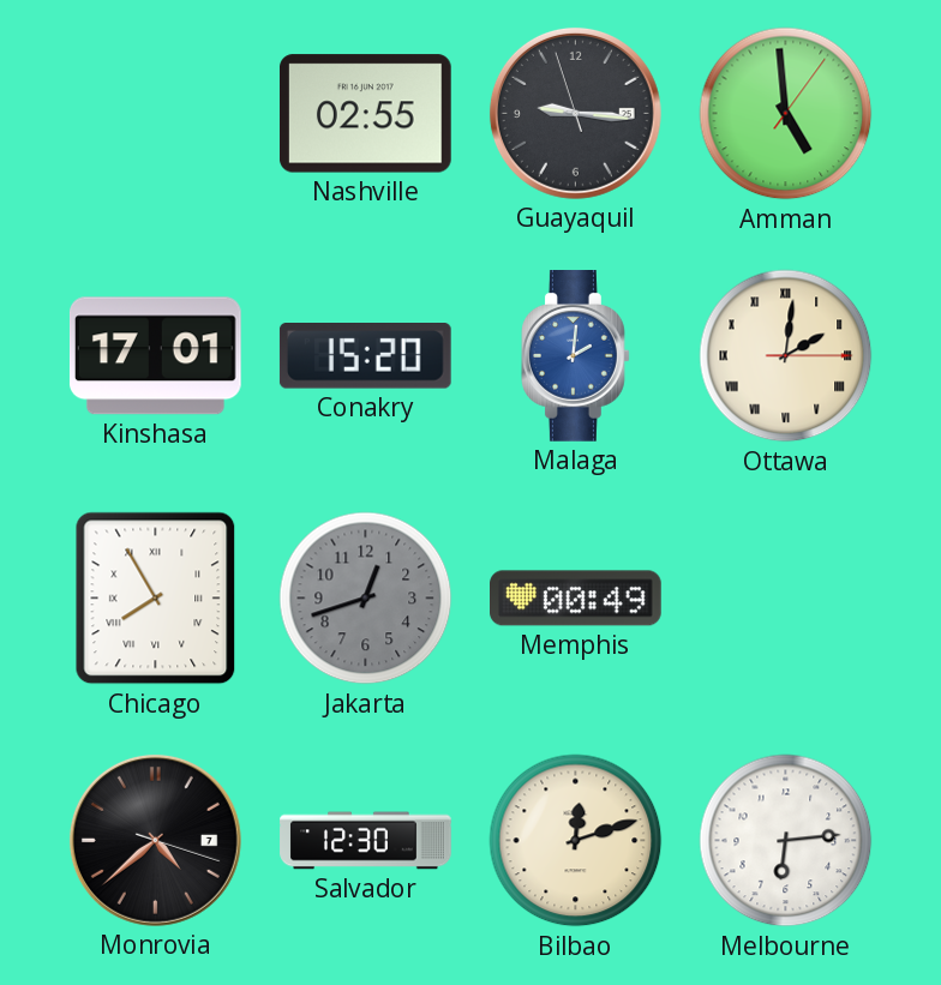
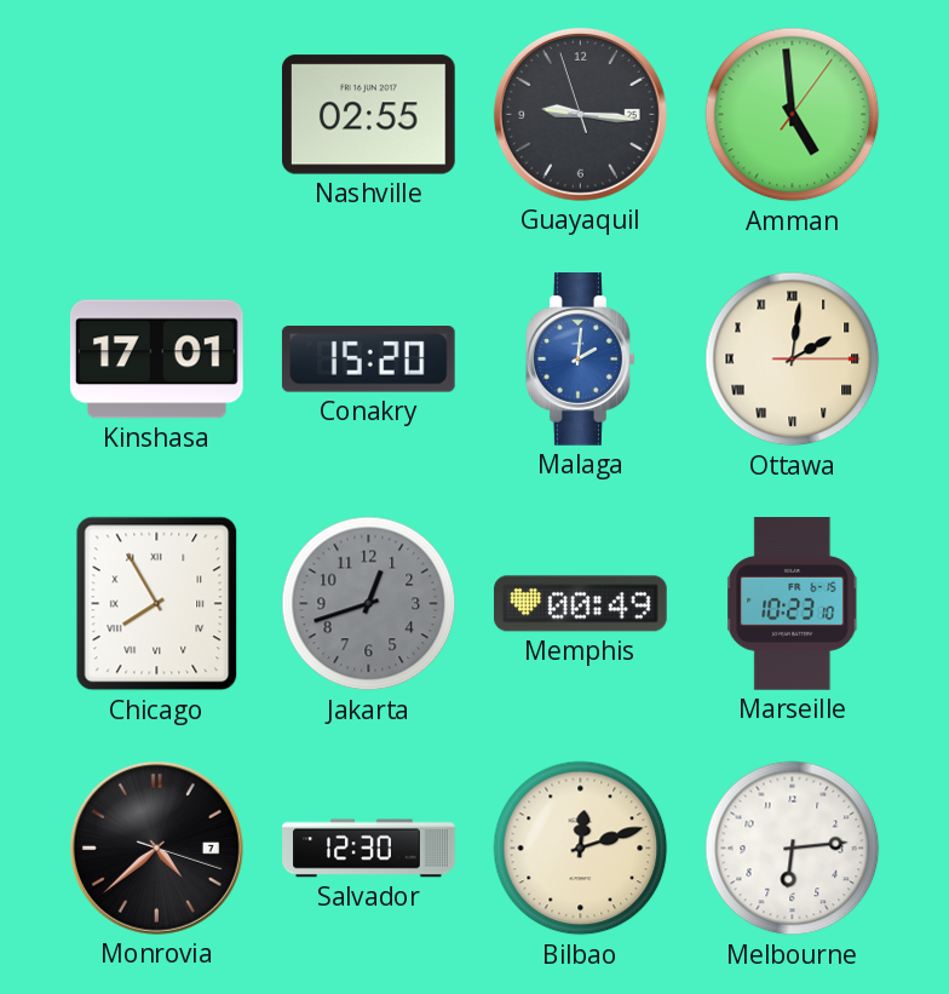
Marseille: none -> 10:23
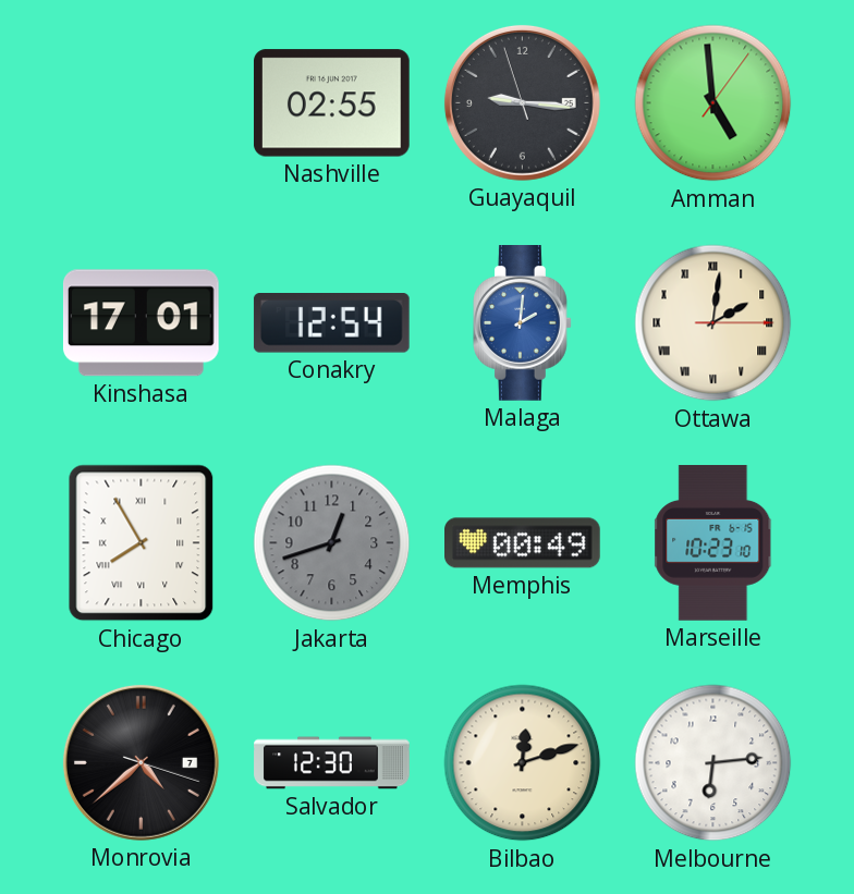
Conakry: 15:20 -> 12:54
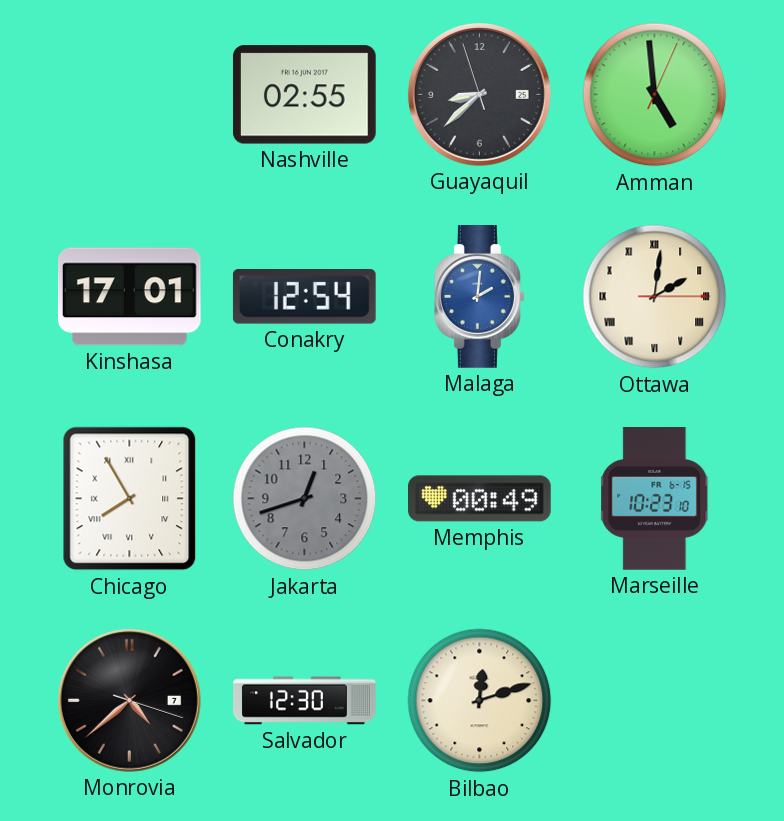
Guayaquil: 9:15 -> 8:37
Amman: 4:59:06 -> 4:59:04
Melbourne: 6:14 -> none
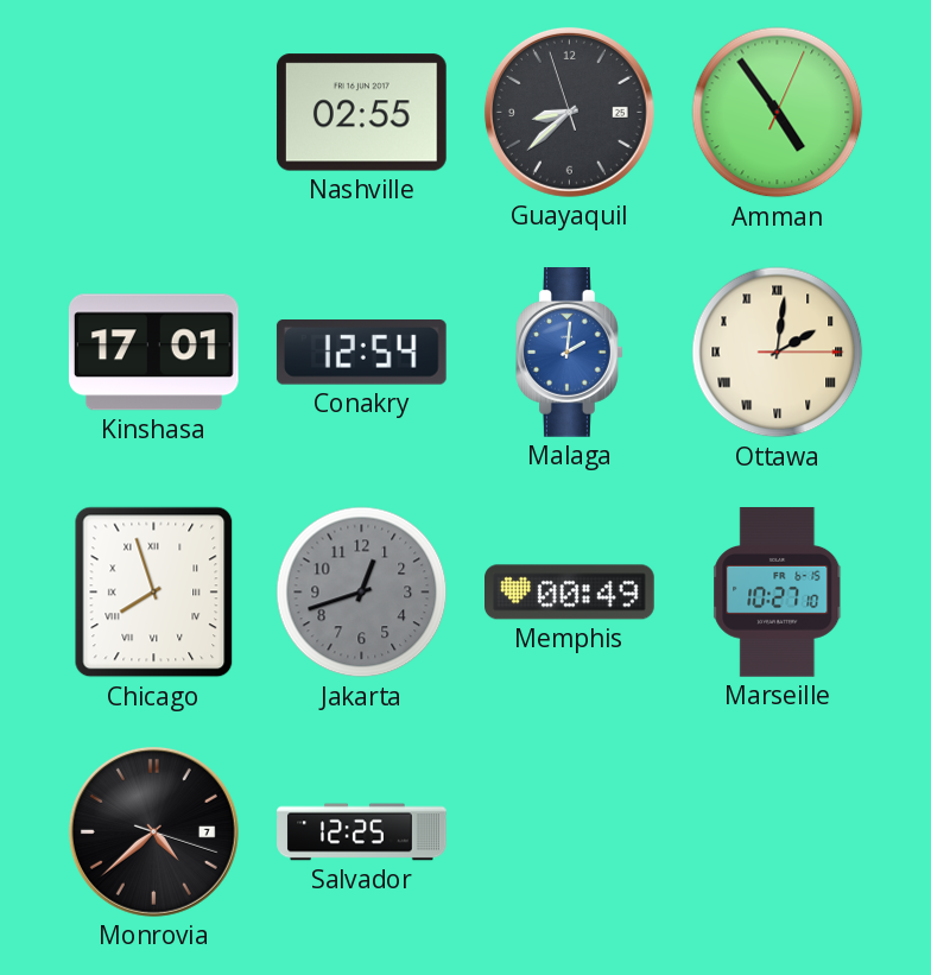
Amman: 4:59 -> 4:54
Chicago: 7:55 -> 7:57
Marseille: 10:23 -> 10:27
Salvador: 12:30 -> 12:25
Bilbao: 12:12 -> none
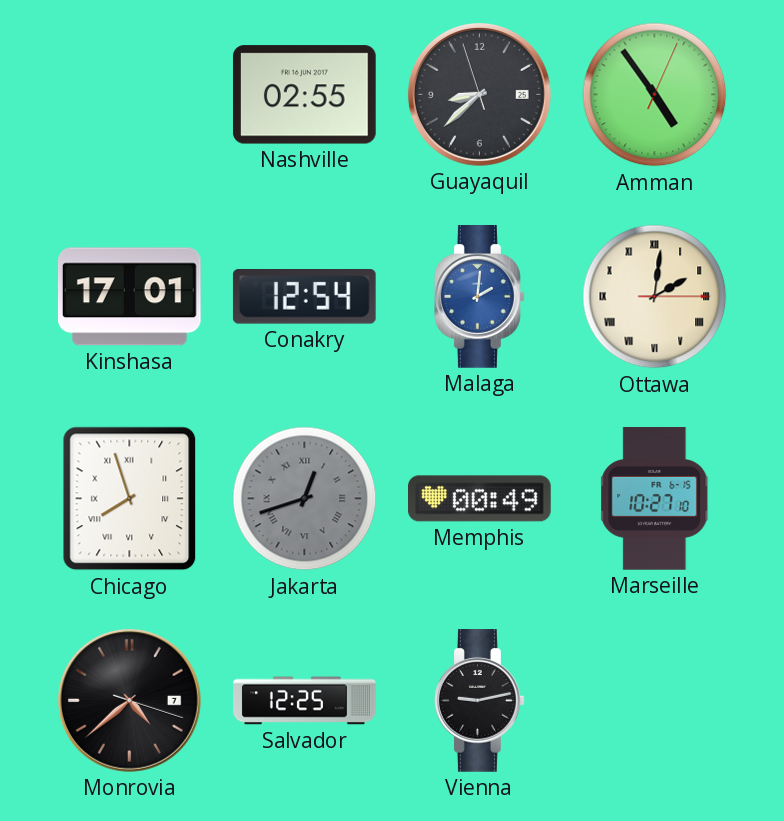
Jakarta numerals: Arabic -> Roman
Vienna: none -> 9:13
